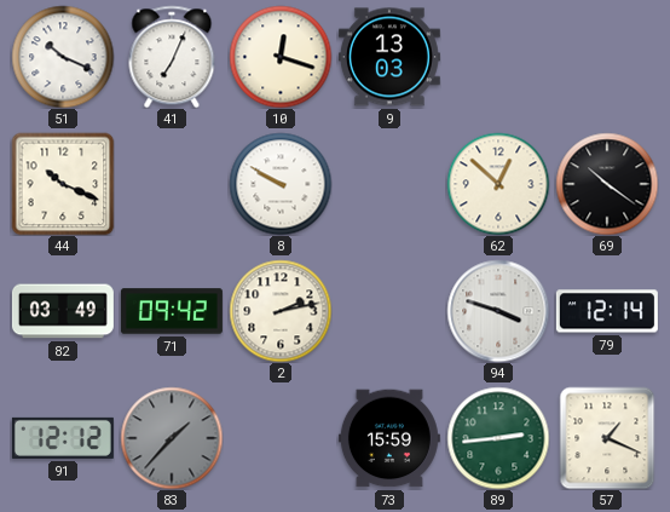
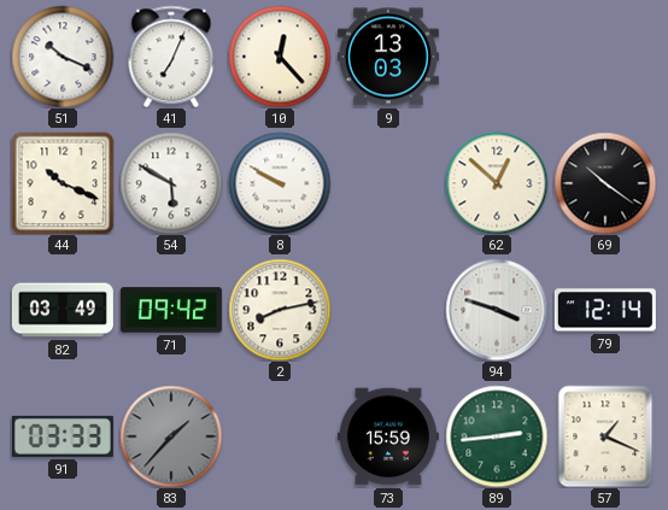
10: 12:18 -> 12:23
54: none -> 5:50
2: 2:13 -> 8:13
91: 12:12 -> 03:33
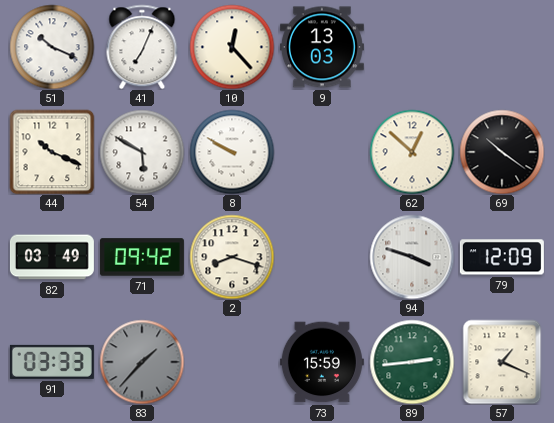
2: 8:13 -> 8:18
79: 12:14 -> 12:09
